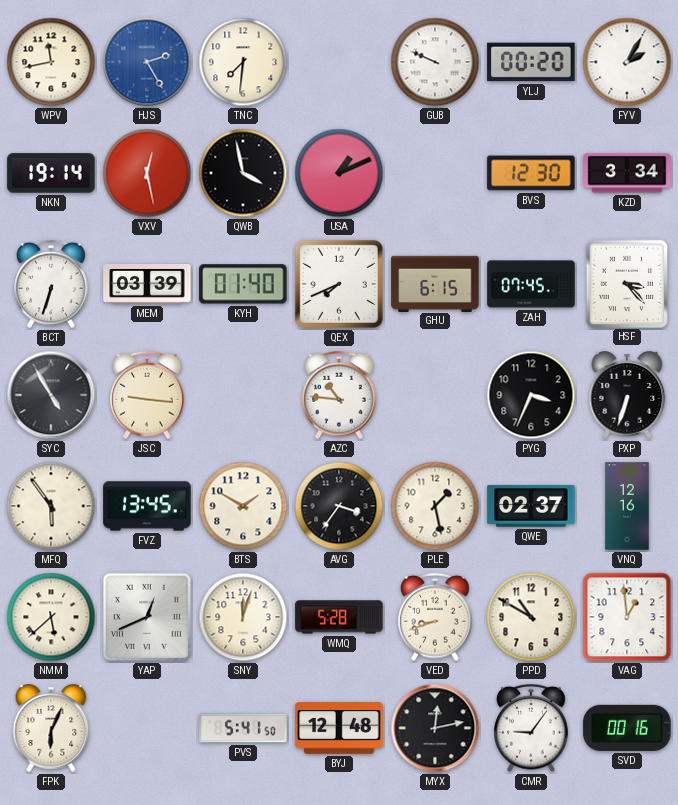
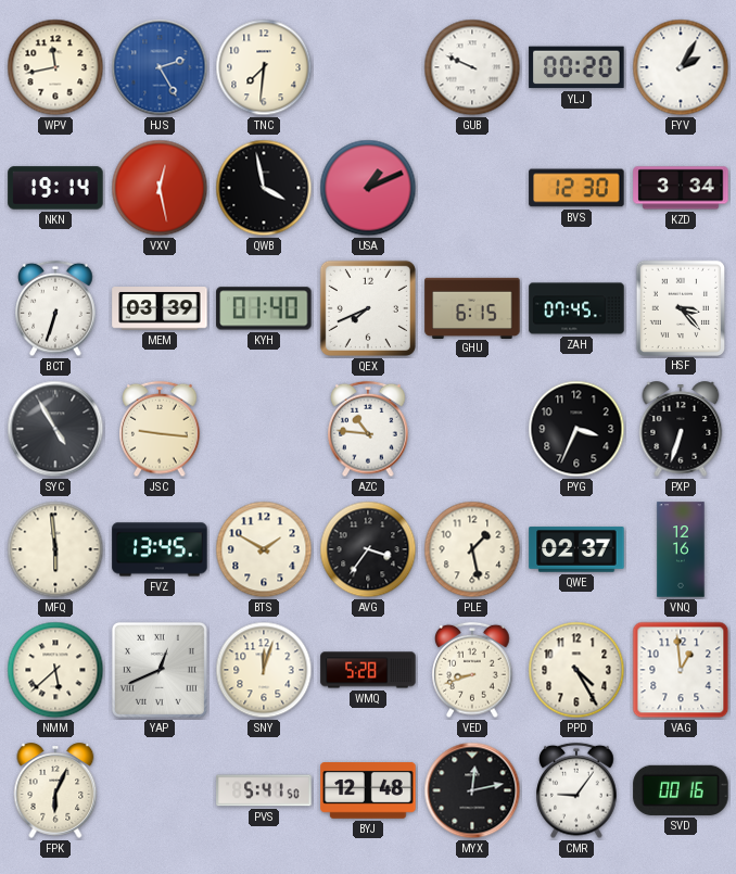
MFQ: 5:54 -> 5:59
PPD: 10:50 -> 4:25
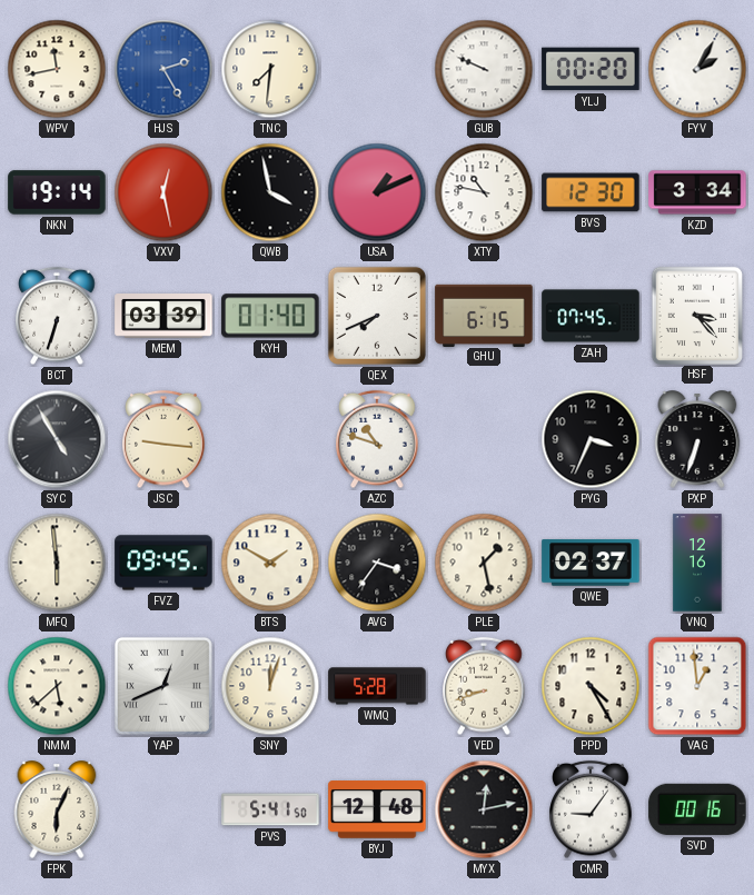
XTY: none -> 10:47
AZC: 10:46 -> 10:48
FVZ: 13:45 -> 09:45
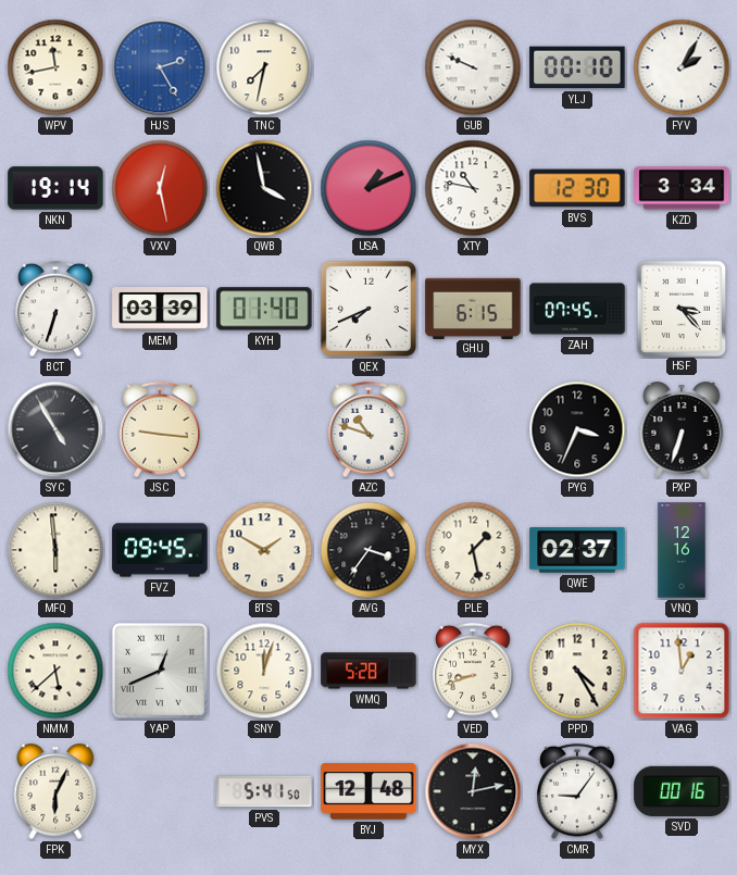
TNC: 7:31 -> 7:32
YLJ: 00:20 -> 00:10
